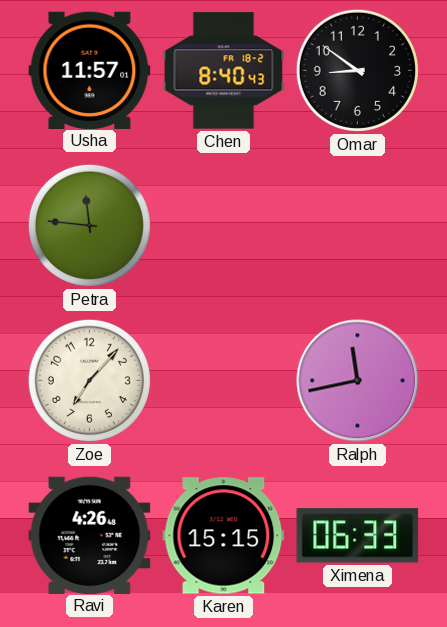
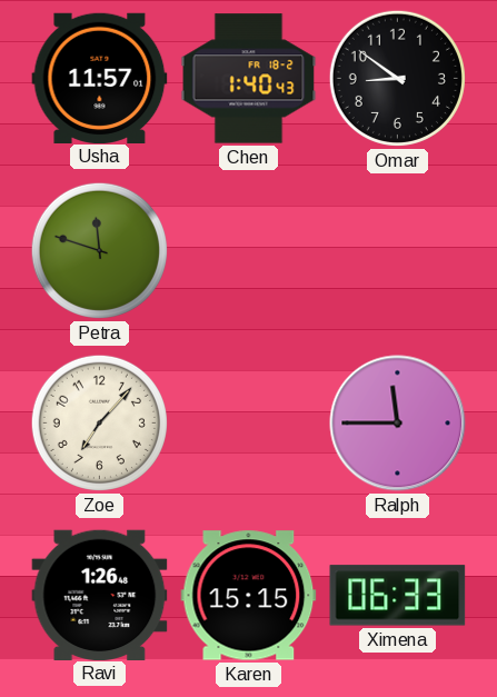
Chen: 8:40 -> 1:40
Petra: 11:46 -> 11:48
Ralph: 11:43 -> 11:45
Ravi: 4:26 -> 1:26
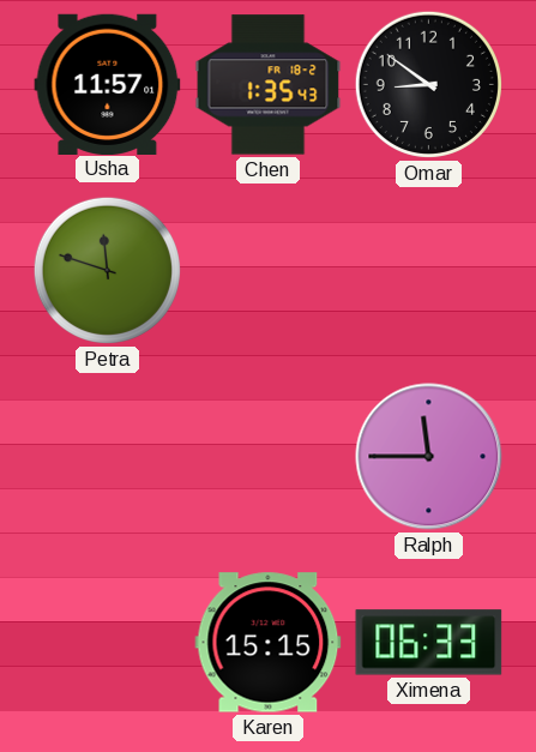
Chen: 1:40 -> 1:35
Zoe: 7:07 -> none
Ravi: 1:26 -> none
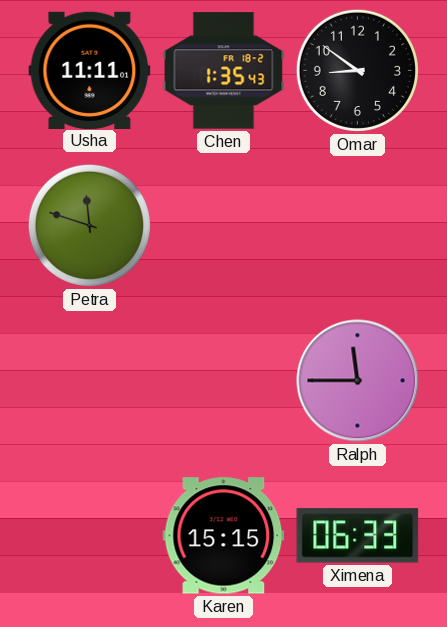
Usha: 11:57 -> 11:11
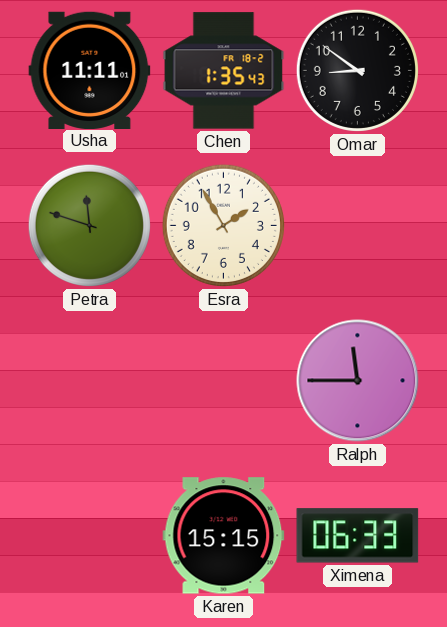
Esra: none -> 1:55
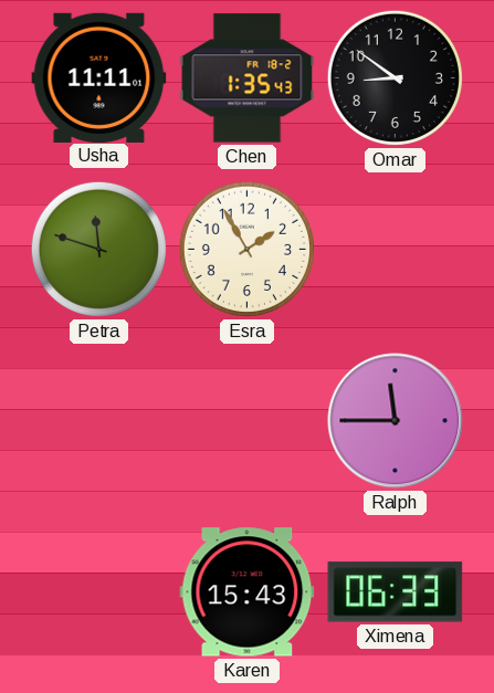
Karen: 15:15 -> 15:43
